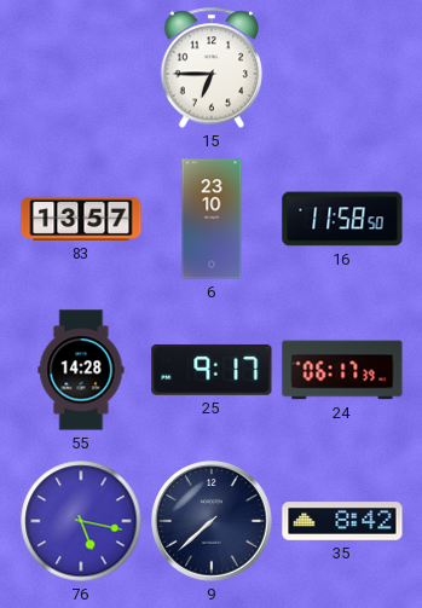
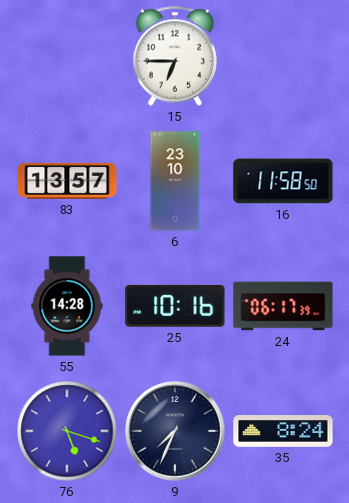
25: 9:17 -> 10:16
76: 5:17 -> 5:18
9: 7:38 -> 7:34
35: 8:42 -> 8:24
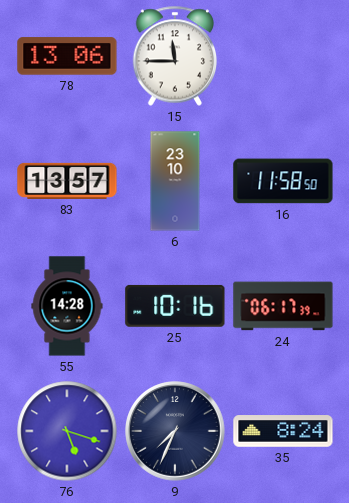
78: none -> 13:06
15: 6:45 -> 11:45
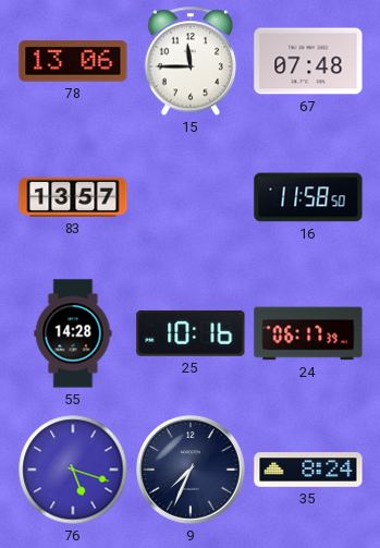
67: none -> 07:48
6: 23:10 -> none
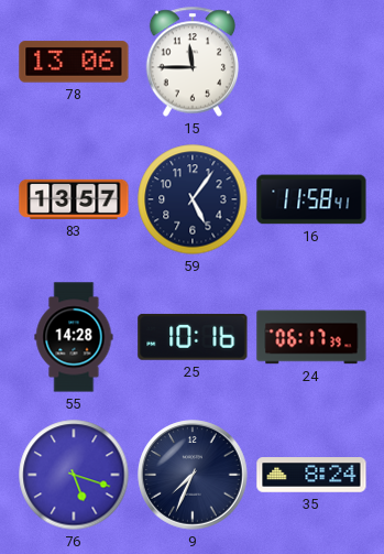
67: 07:48 -> none
59: none -> 5:06
16: 11:58:50 -> 11:58:41
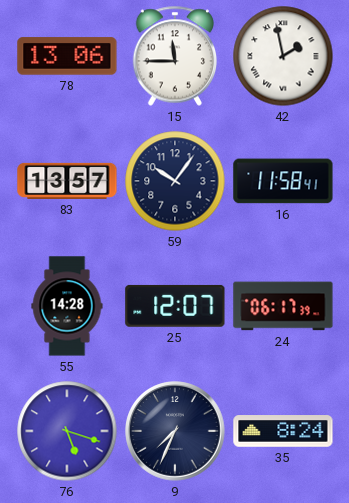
42: none -> 1:58
59: 5:06 -> 10:06
25: 10:16 -> 12:07
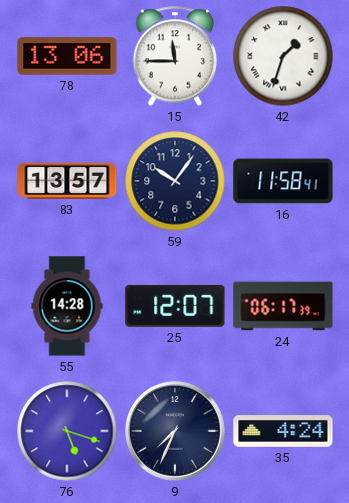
42: 1:58 -> 1:33
35: 8:24 -> 4:24
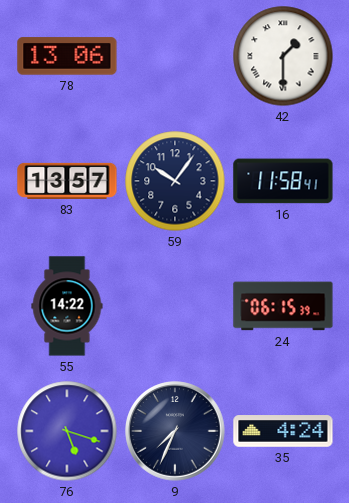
15: 11:45 -> none
42: 1:33 -> 1:30
55: 14:28 -> 14:22
25: 12:07 -> none
24: 06:17 -> 06:15
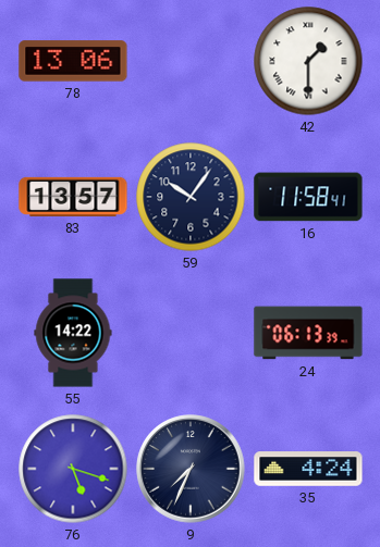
24: 06:15 -> 06:13
